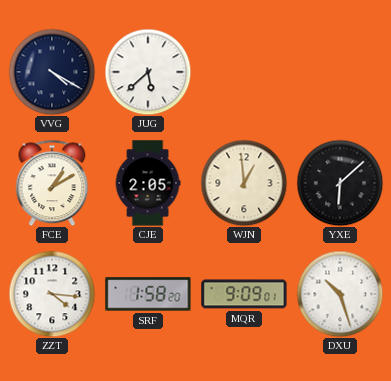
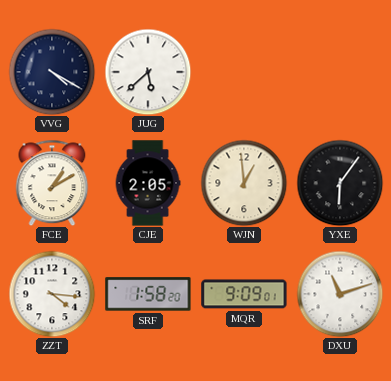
YXE: 6:08 -> 6:06
DXU: 10:27 -> 11:12
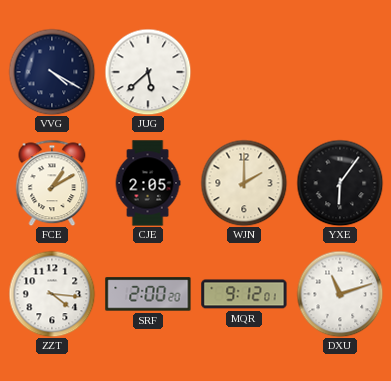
WJN: 12:59 -> 2:00
SRF: 1:58 -> 2:00
MQR: 9:09 -> 9:12
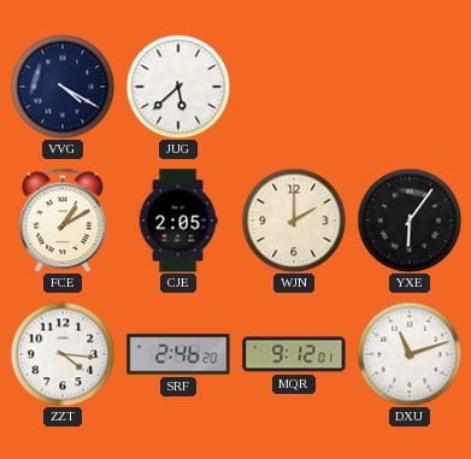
SRF: 2:00 -> 2:46
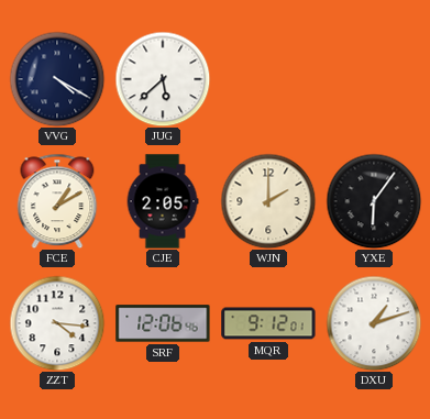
SRF: 2:46 -> 12:06
DXU: 11:12 -> 1:12
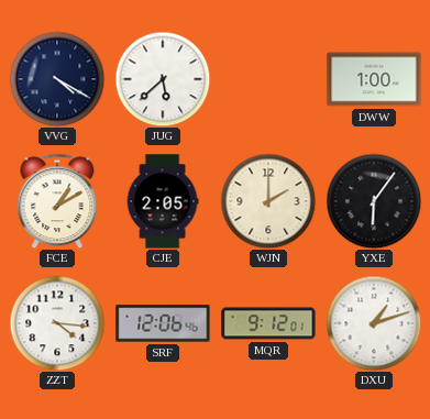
DWW: none -> 1:00
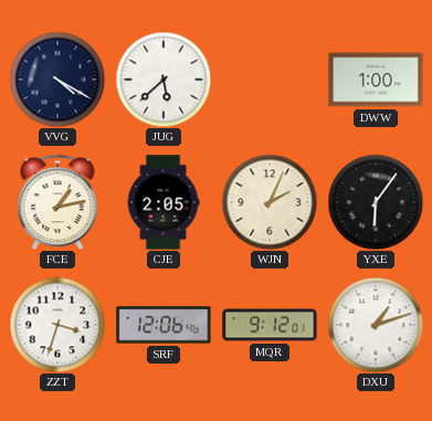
FCE: 1:10 -> 1:13
WJN: 2:00 -> 2:04
ZZT: 4:16 -> 3:33
